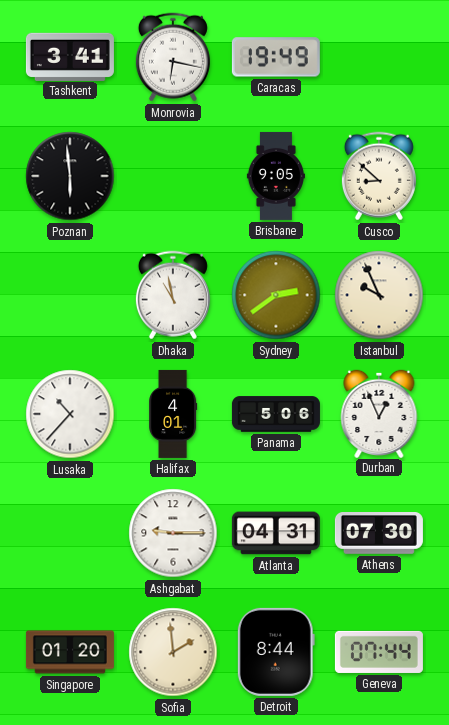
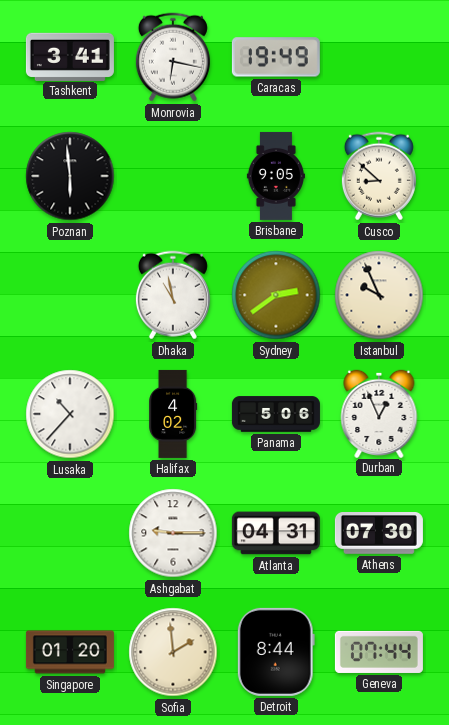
Halifax: 4:01 -> 4:02
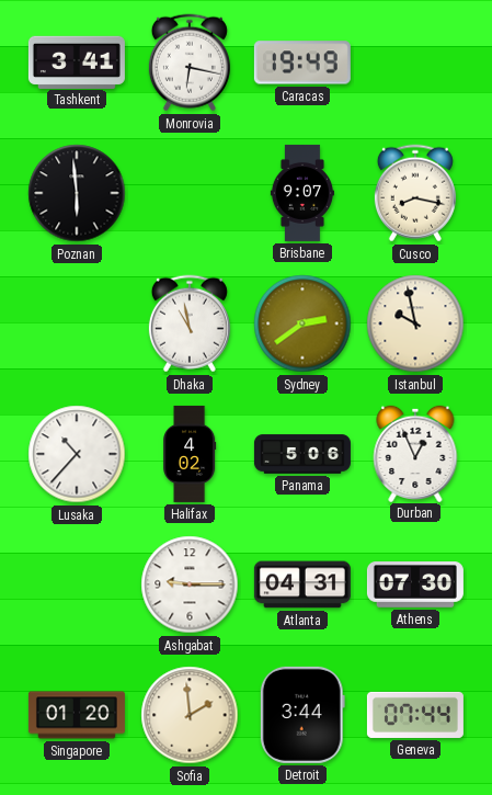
Brisbane: 9:05 -> 9:07
Cusco: 8:52 -> 8:17
Istanbul: 9:56 -> 9:58
Detroit: 8:44 -> 3:44
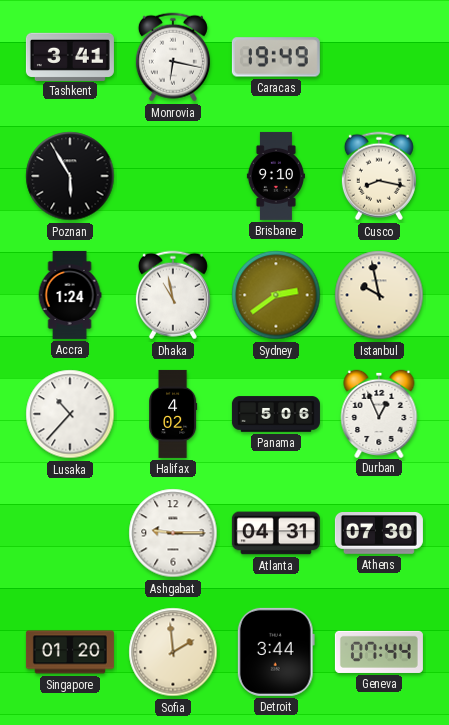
Poznan: 5:59 -> 5:55
Brisbane: 9:07 -> 9:10
Accra: none -> 1:24
